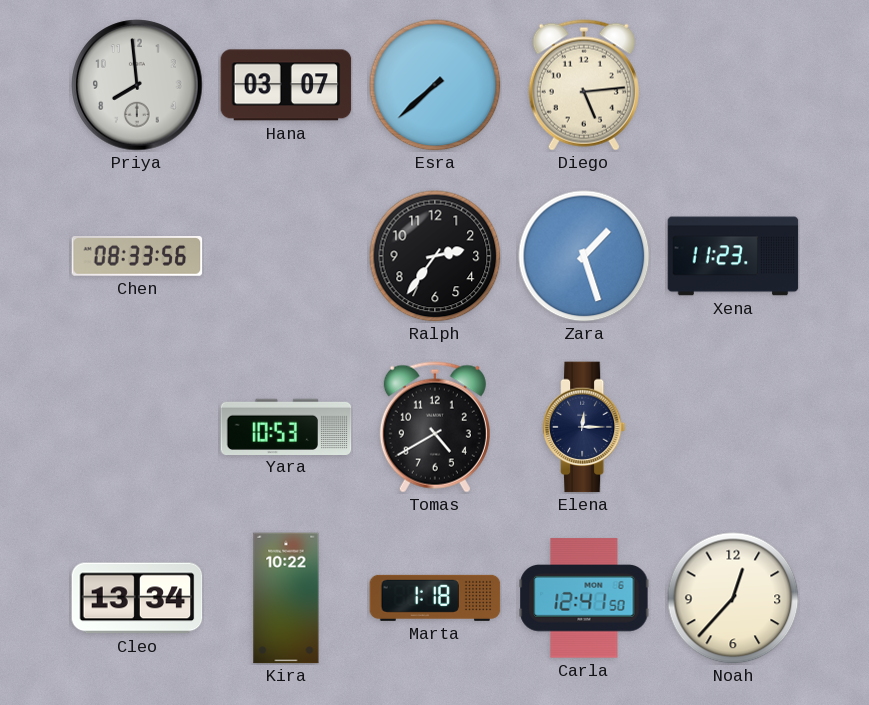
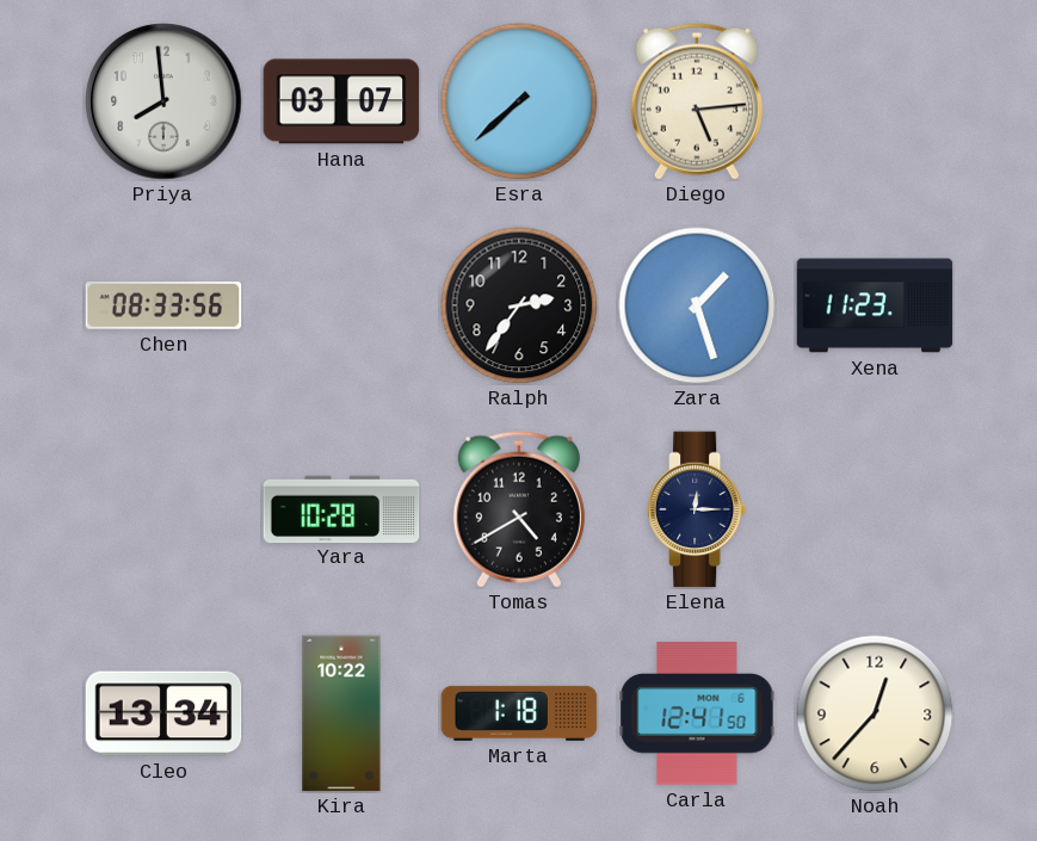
Yara: 10:53 -> 10:28
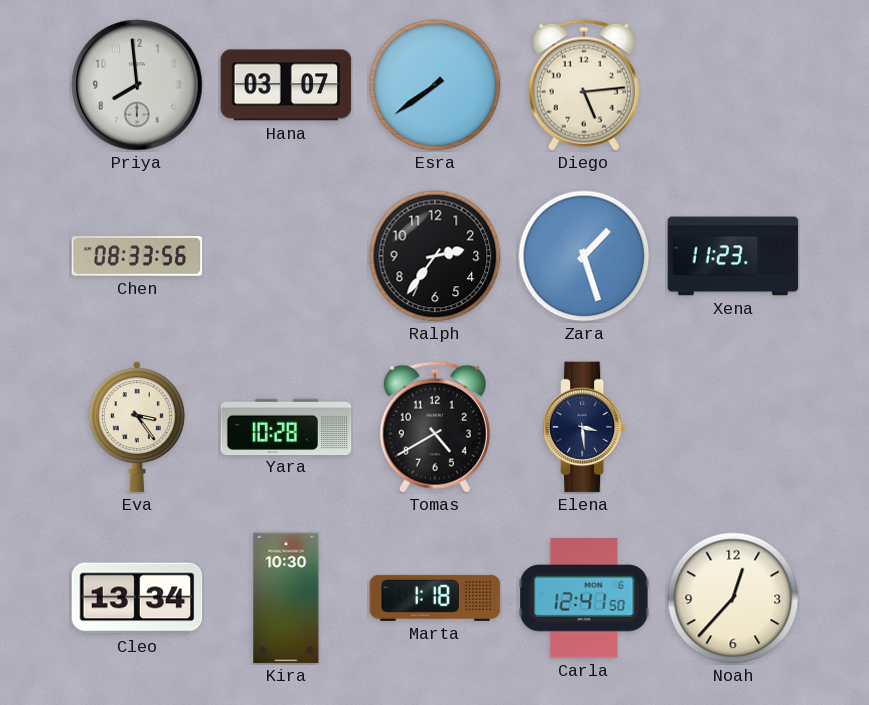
Esra: 7:38 -> 7:39
Eva: none -> 3:24
Elena: 12:15 -> 3:29
Kira: 10:22 -> 10:30
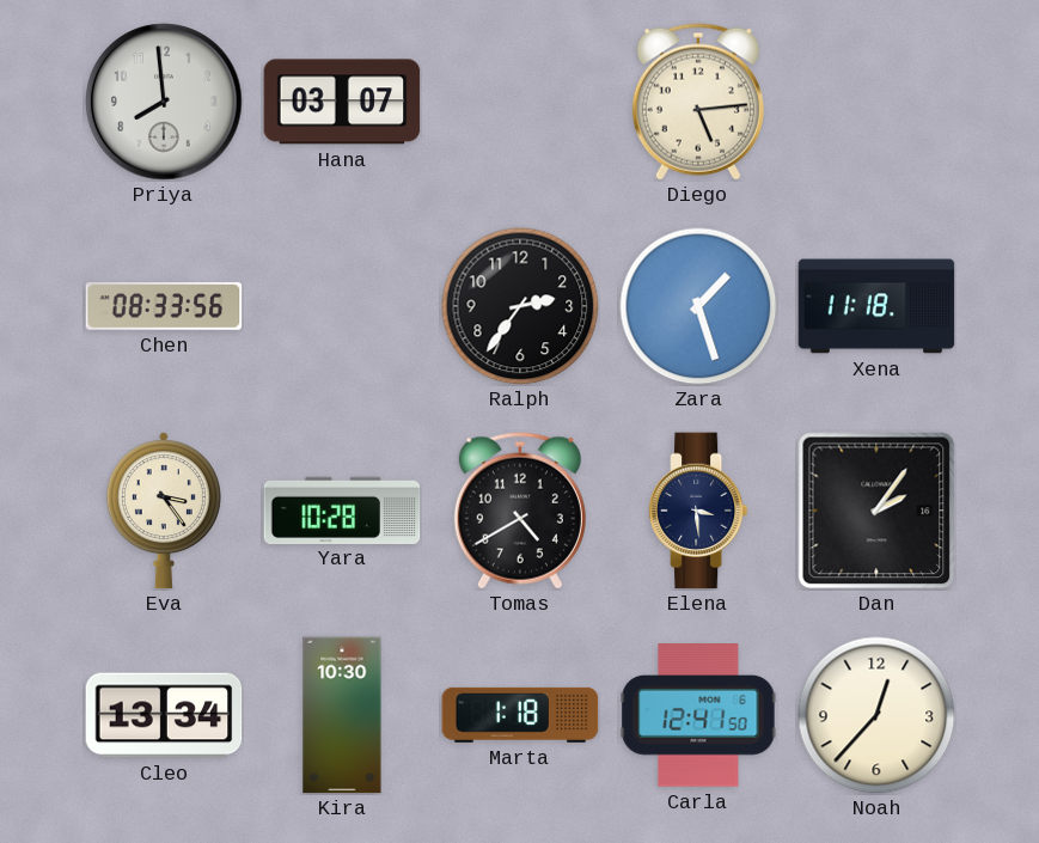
Esra: 7:39 -> none
Xena: 11:23 -> 11:18
Dan: none -> 2:06
